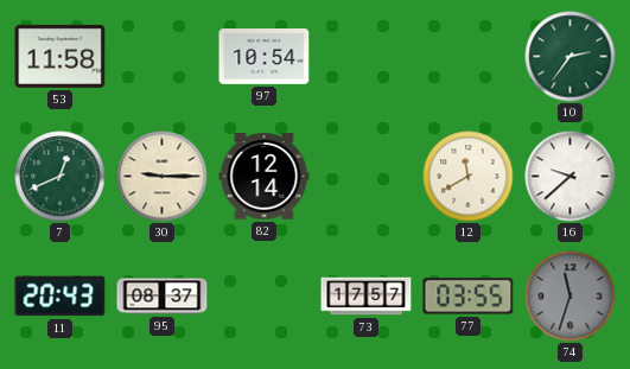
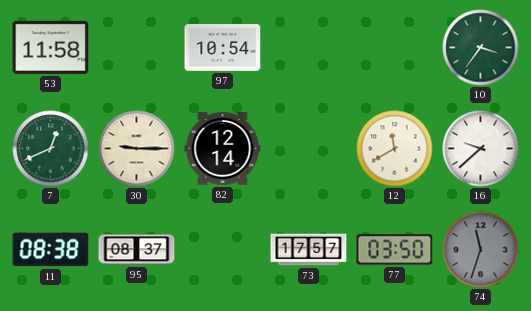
10: 2:36 -> 3:36
11: 20:43 -> 08:38
77: 03:55 -> 03:50
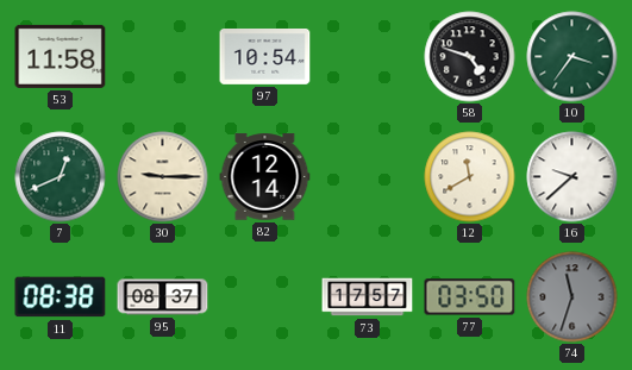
58: none -> 4:48
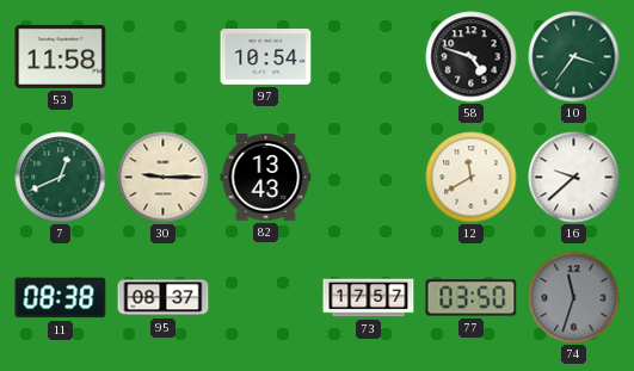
82: 12:14 -> 13:43
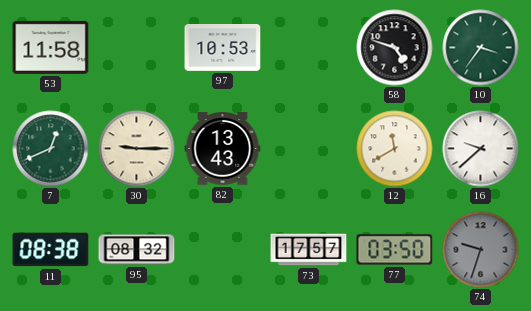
97: 10:54 -> 10:53
95: 08:37 -> 08:32
74: 11:33 -> 9:33
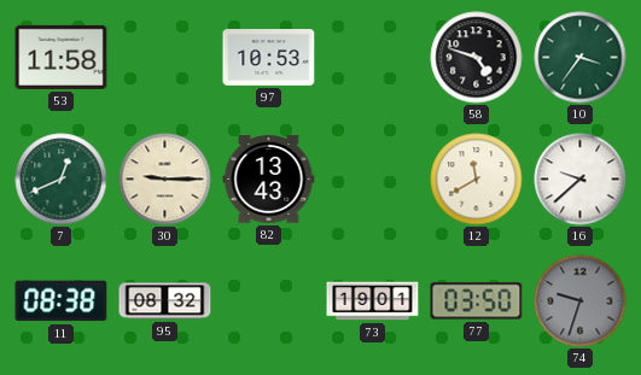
73: 17:57 -> 19:01
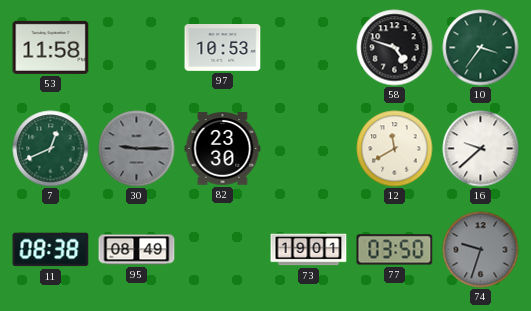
30 dial: cream -> grey
82: 13:43 -> 23:30
95: 08:32 -> 08:49
